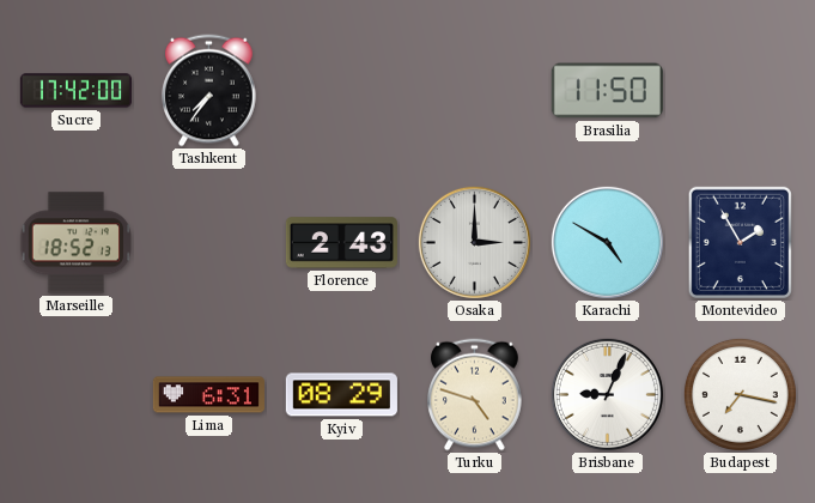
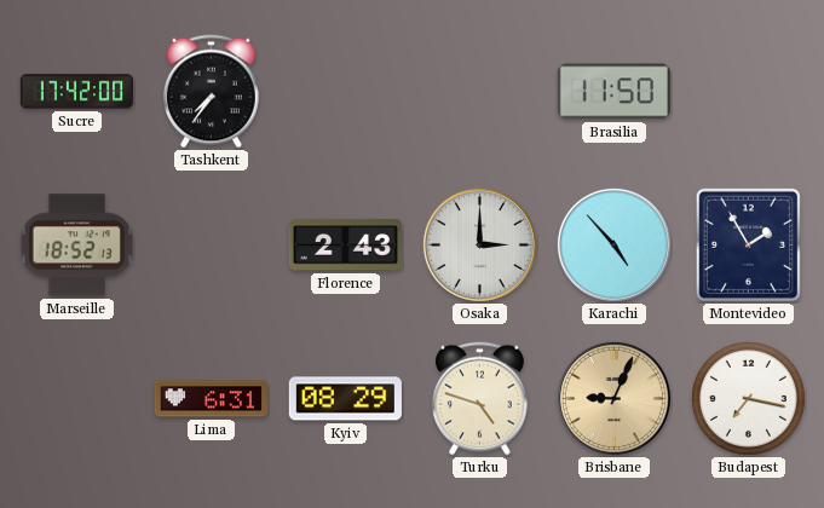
Karachi: 4:50 -> 4:53
Brisbane dial: white -> champagne
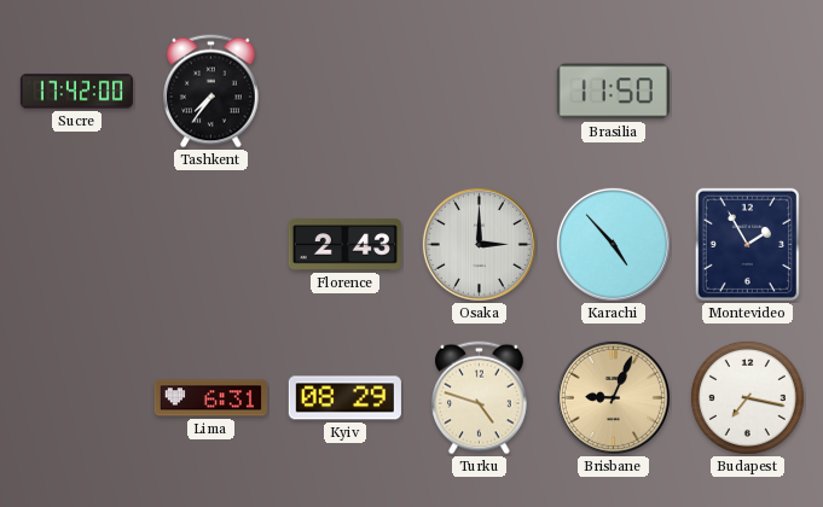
Marseille: 18:52 -> none
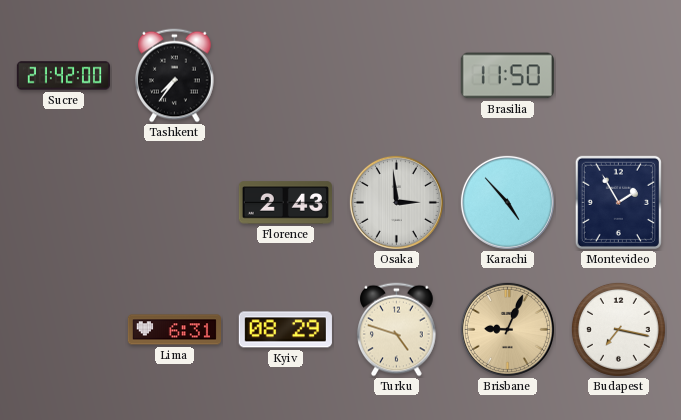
Sucre: 17:42 -> 21:42
Osaka: 3:00 -> 2:59
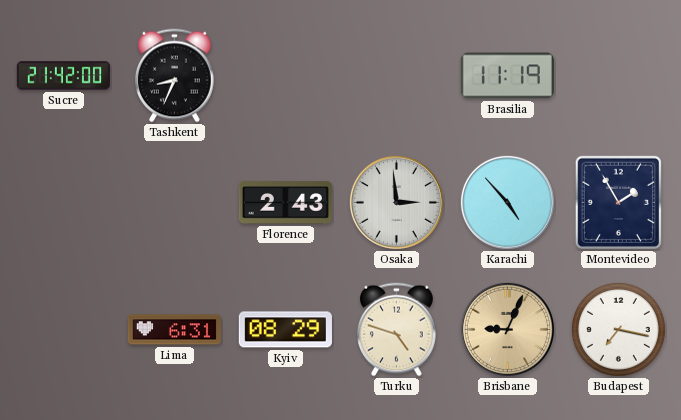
Tashkent: 7:36 -> 8:34
Brasilia: 11:50 -> 11:19
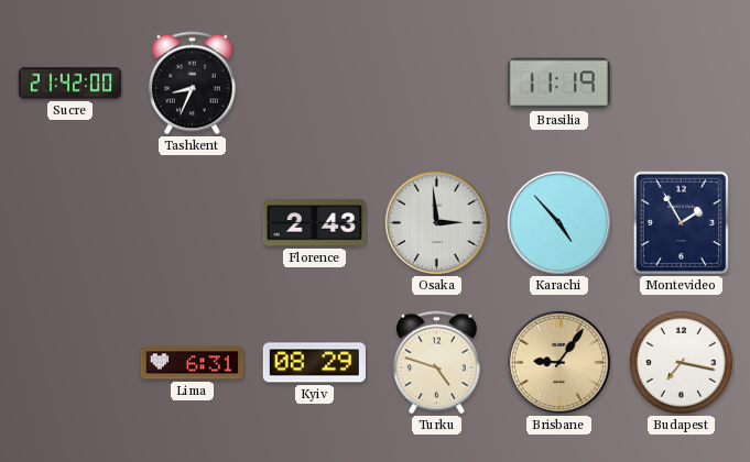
Brisbane: 9:04 -> 9:06
